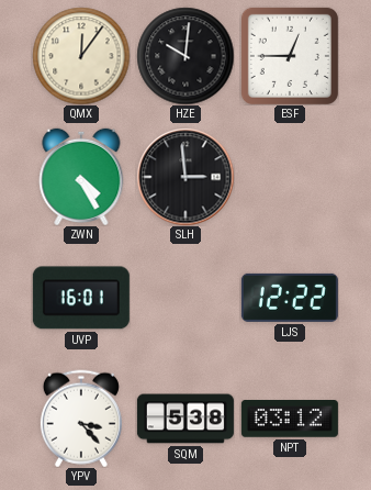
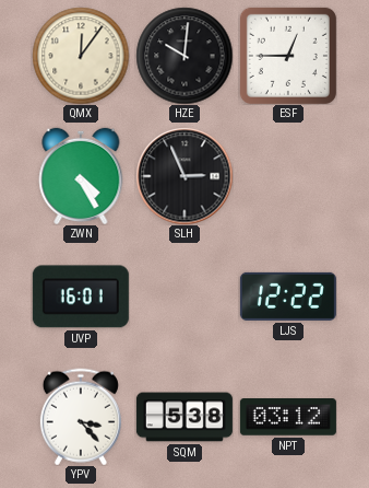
SLH: 2:59 -> 2:56
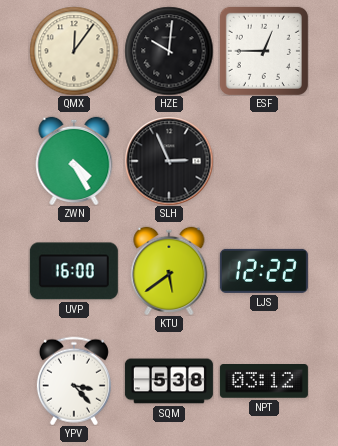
UVP: 16:01 -> 16:00
KTU: none -> 5:39
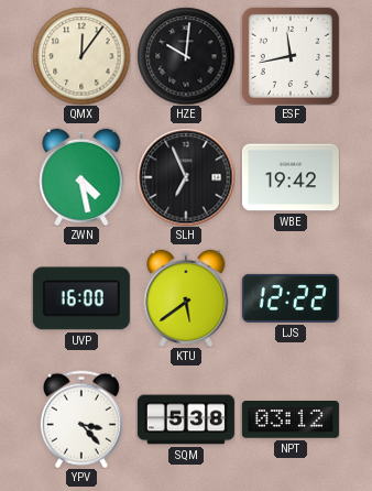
ESF: 12:45 -> 11:43
ZWN: 4:25 -> 4:28
SLH: 2:56 -> 6:56
WBE: none -> 19:42
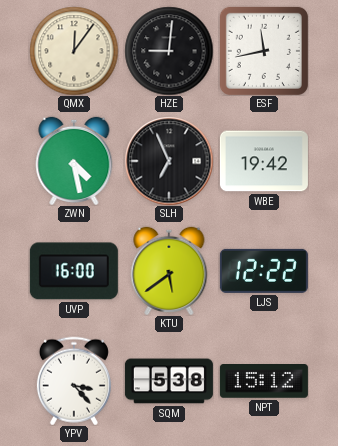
HZE: 10:01 -> 9:01
NPT: 03:12 -> 15:12
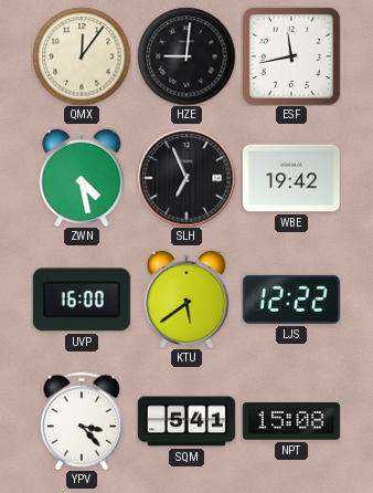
SQM: 5:38 -> 5:41
NPT: 15:12 -> 15:08
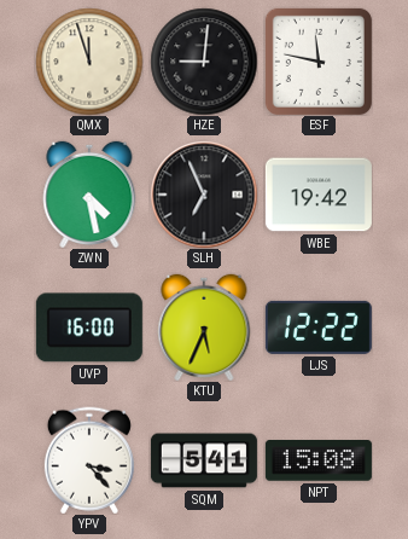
QMX: 12:06 -> 11:57
ESF: 11:43 -> 11:47
KTU: 5:39 -> 5:34
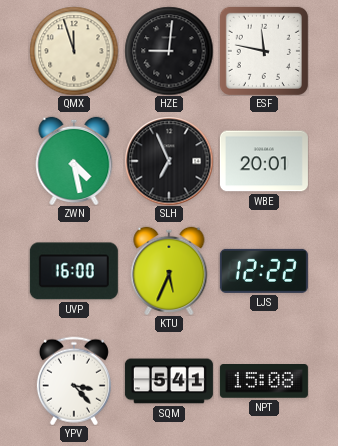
WBE: 19:42 -> 20:01
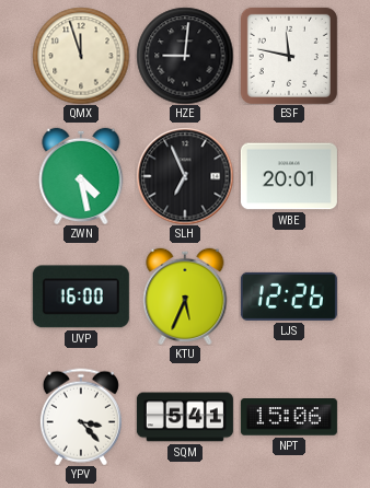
LJS: 12:22 -> 12:26
NPT: 15:08 -> 15:06
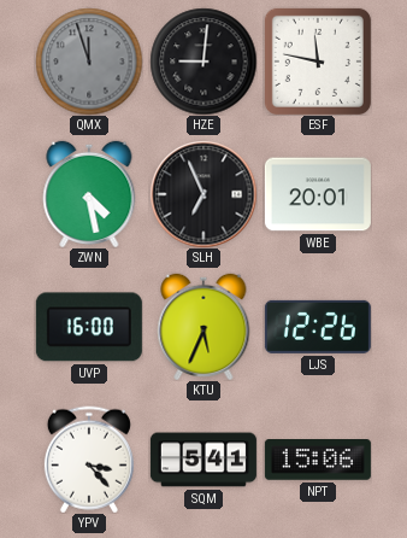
QMX dial: cream -> grey
